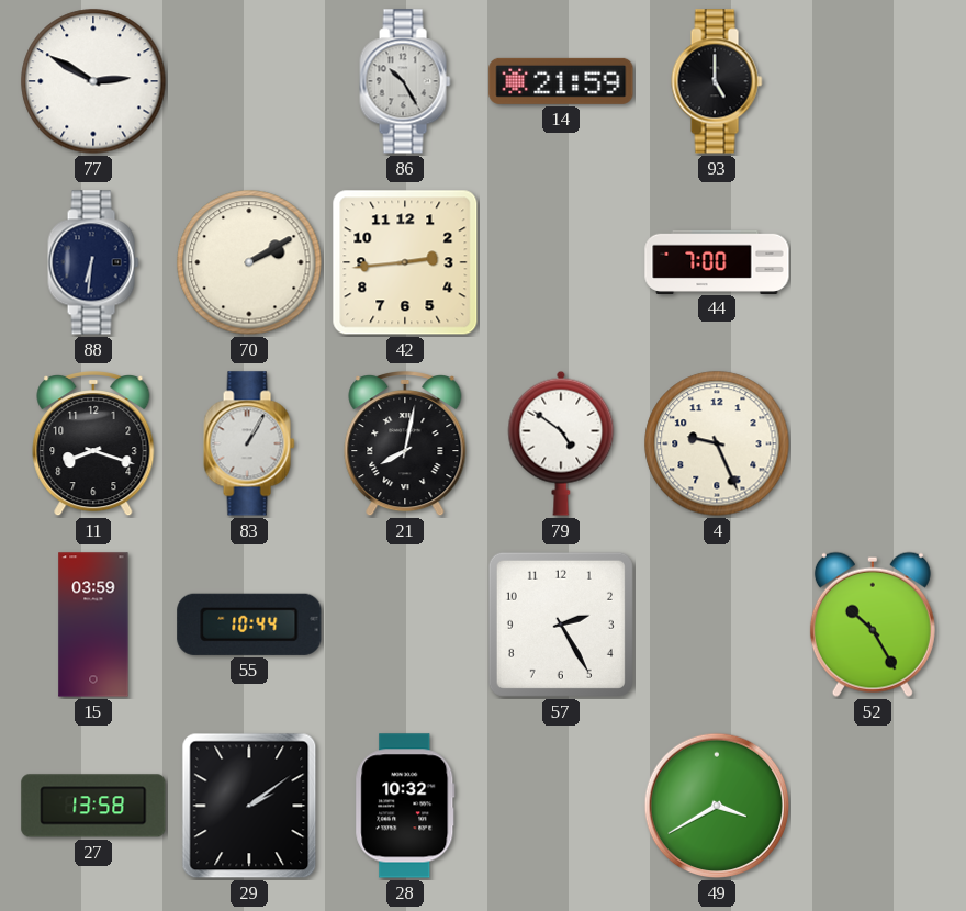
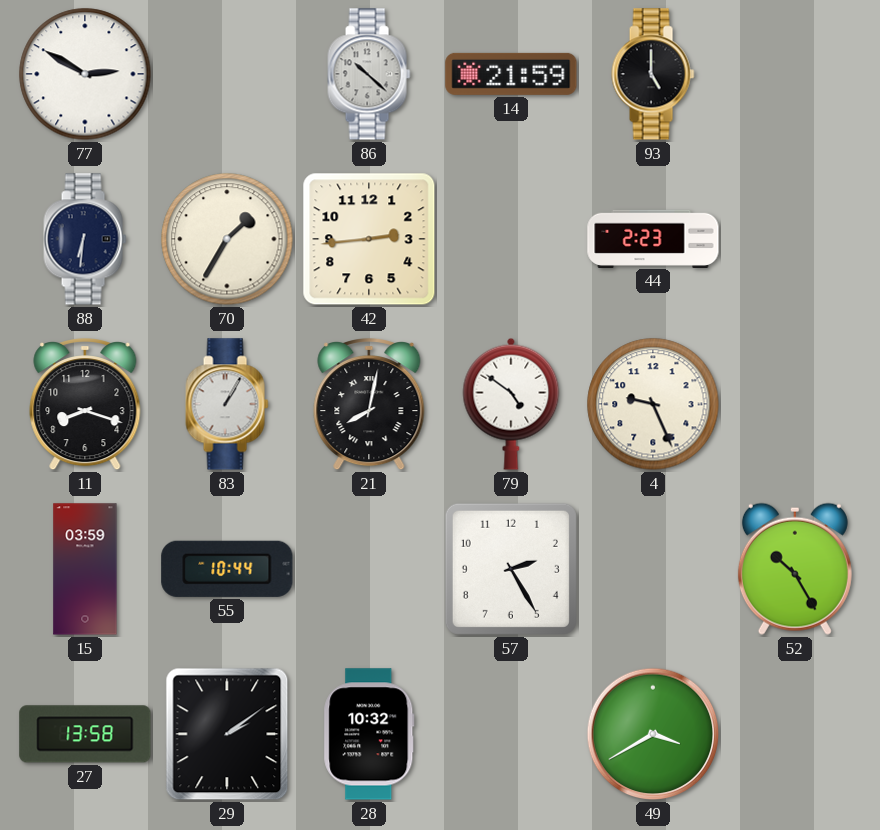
86: 10:25 -> 10:22
70: 2:10 -> 1:35
44: 7:00 -> 2:23
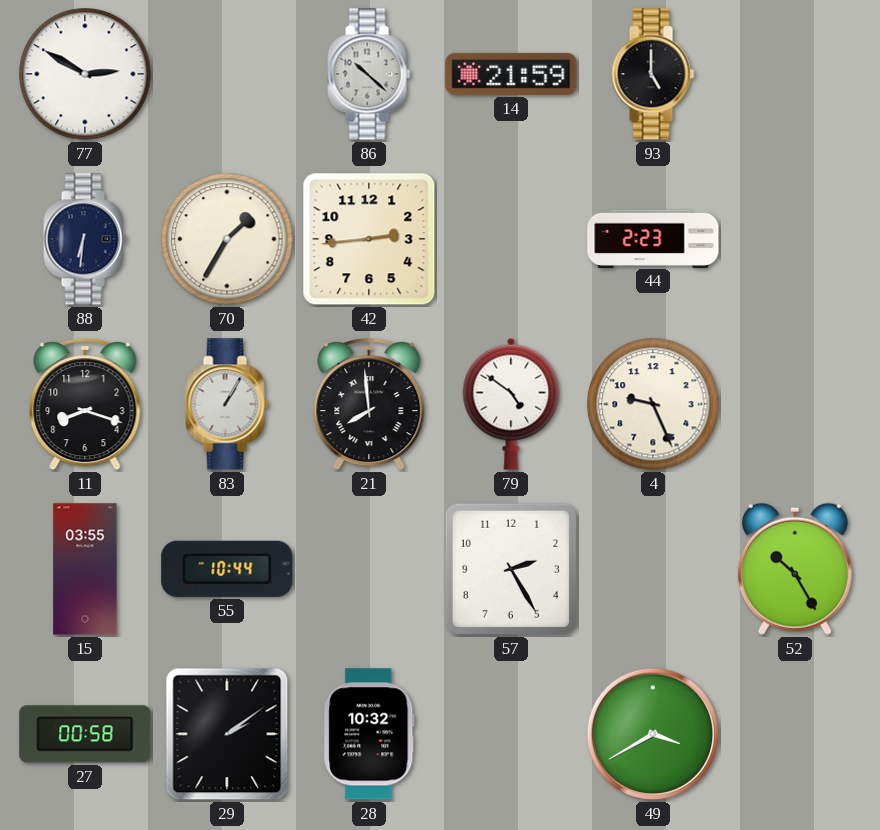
21: 8:02 -> 7:59
15: 03:59 -> 03:55
27: 13:58 -> 00:58
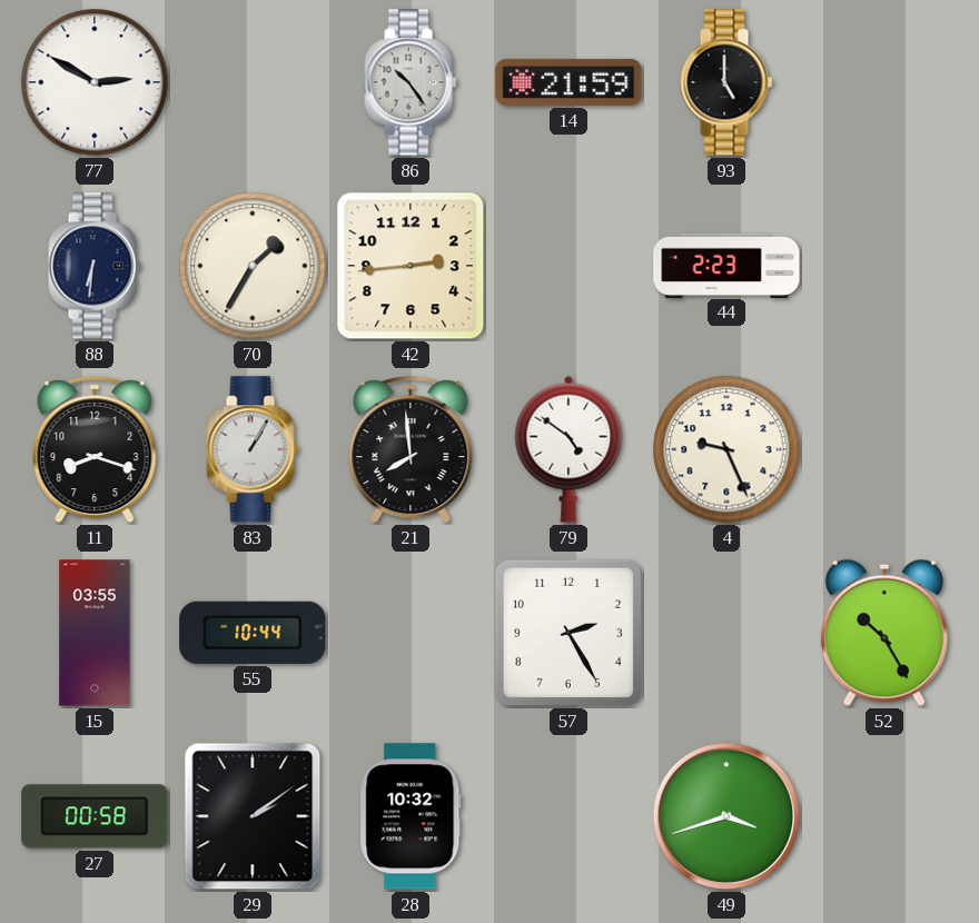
86: 10:22 -> 10:24
49: 3:40 -> 3:42
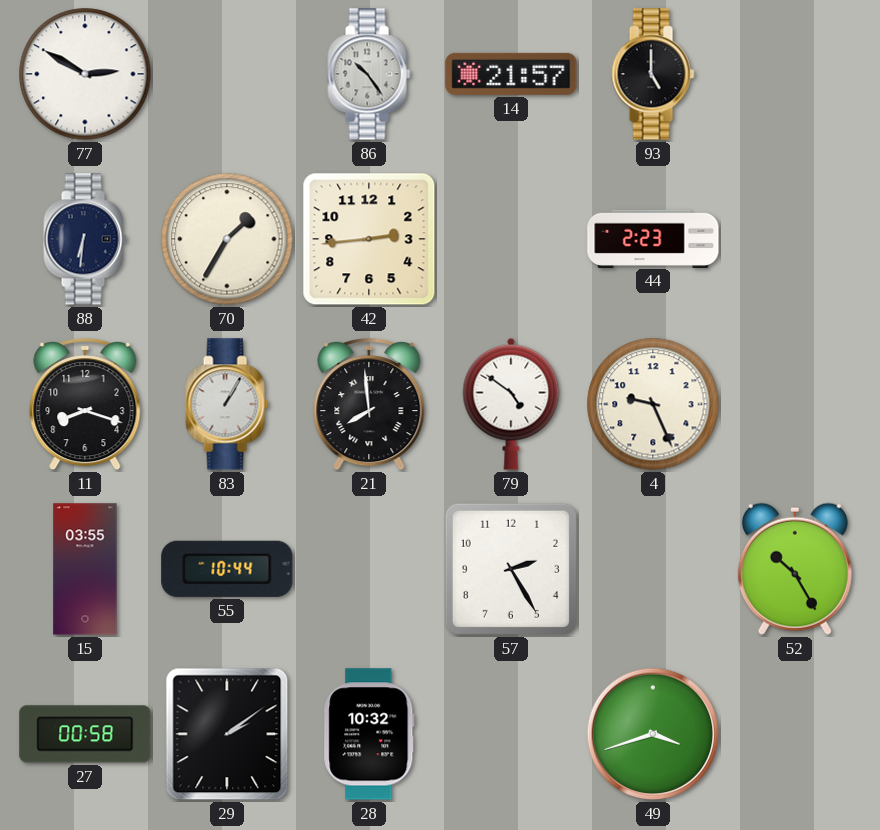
14: 21:59 -> 21:57
